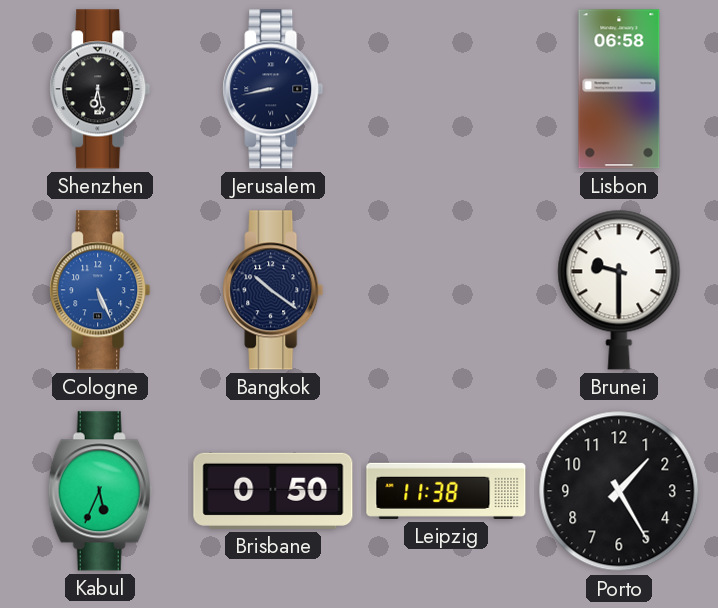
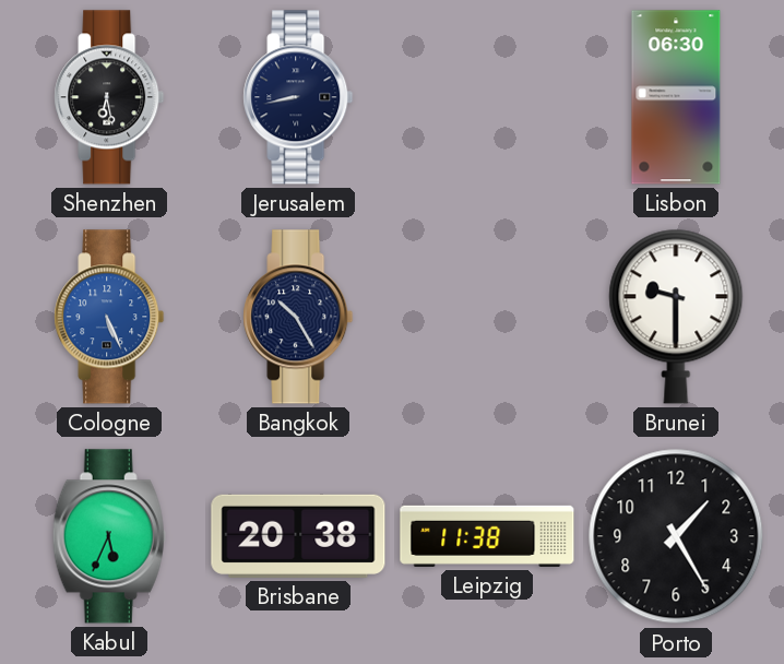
Lisbon: 06:58 -> 06:30
Bangkok: 10:21 -> 10:25
Brisbane: 0:50 -> 20:38
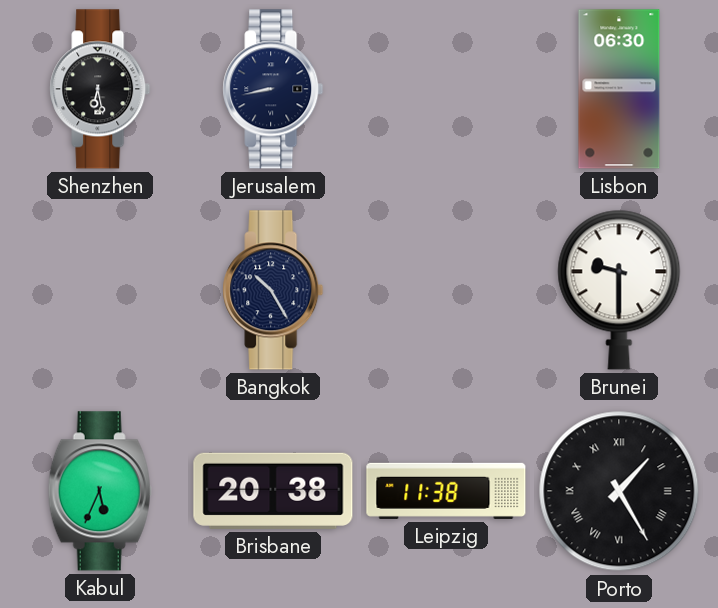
Cologne: 5:26 -> none
Porto numerals: Arabic -> Roman
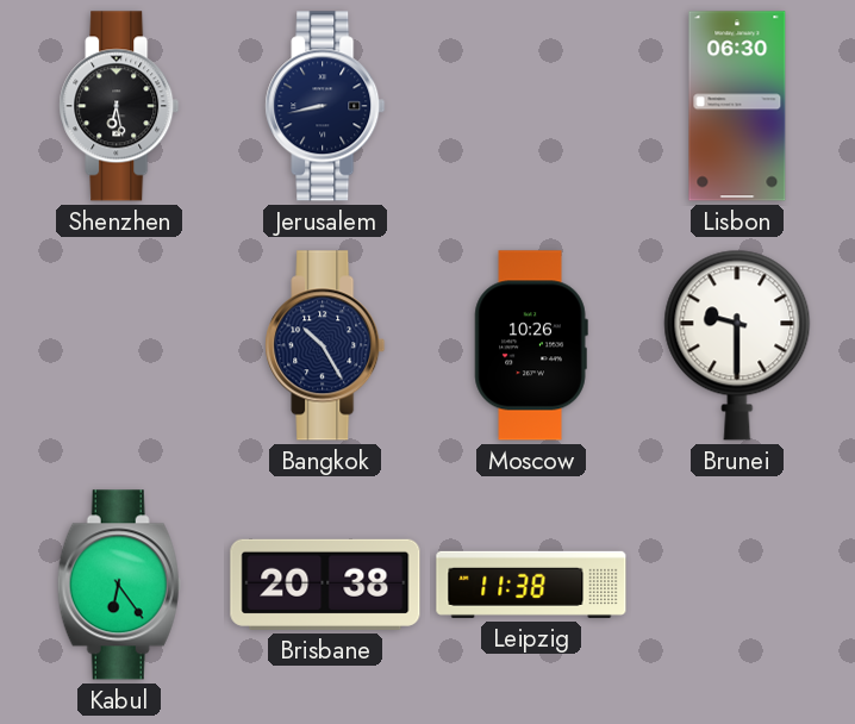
Moscow: none -> 10:26
Kabul: 5:34 -> 6:24
Porto: 1:25 -> none
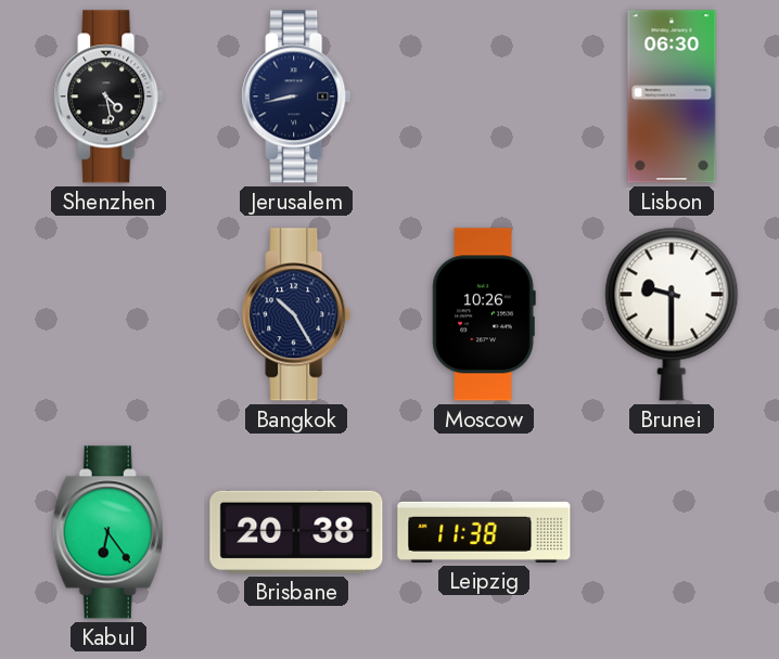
Shenzhen: 6:28 -> 4:28
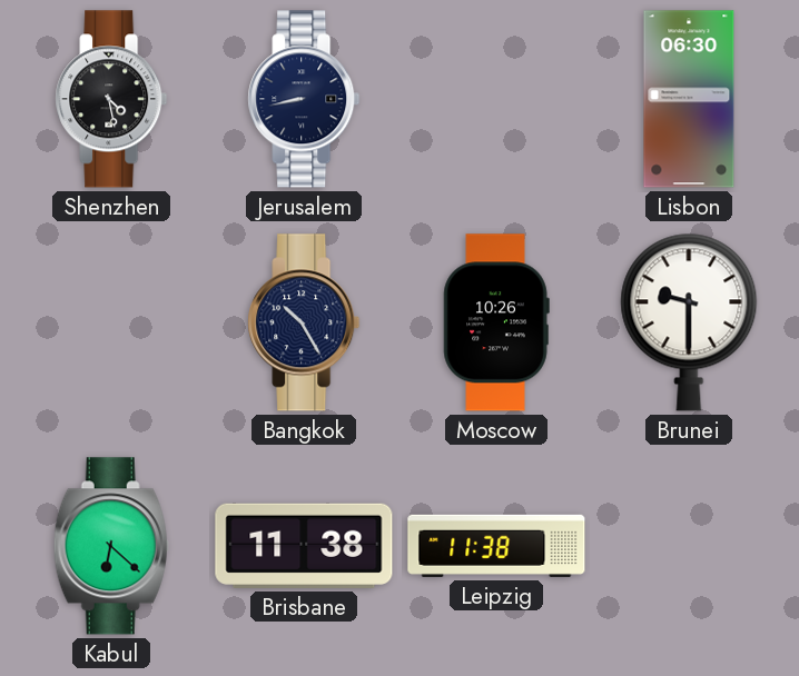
Kabul: 6:24 -> 6:22
Brisbane: 20:38 -> 11:38
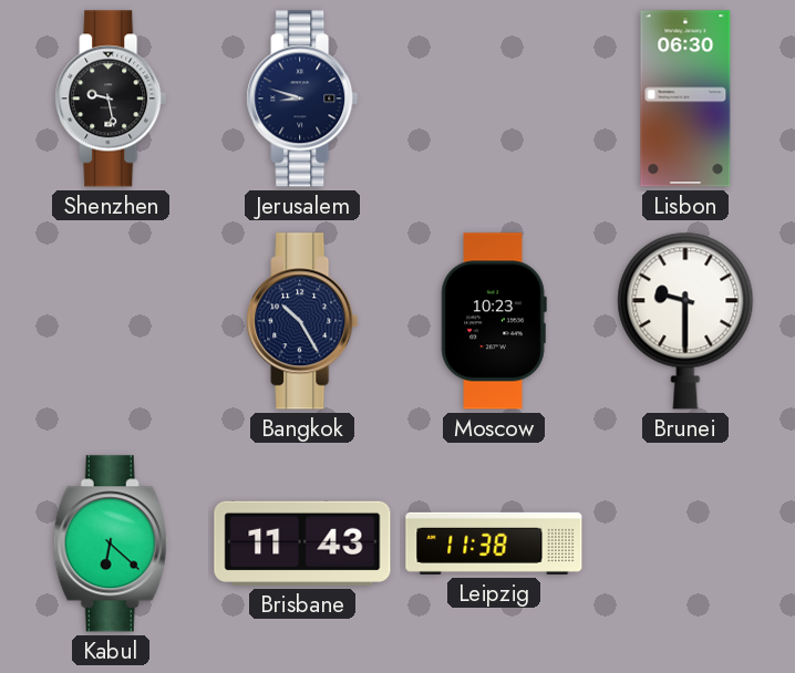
Shenzhen: 4:28 -> 9:28
Jerusalem: 8:43 -> 8:48
Moscow: 10:26 -> 10:23
Brisbane: 11:38 -> 11:43
